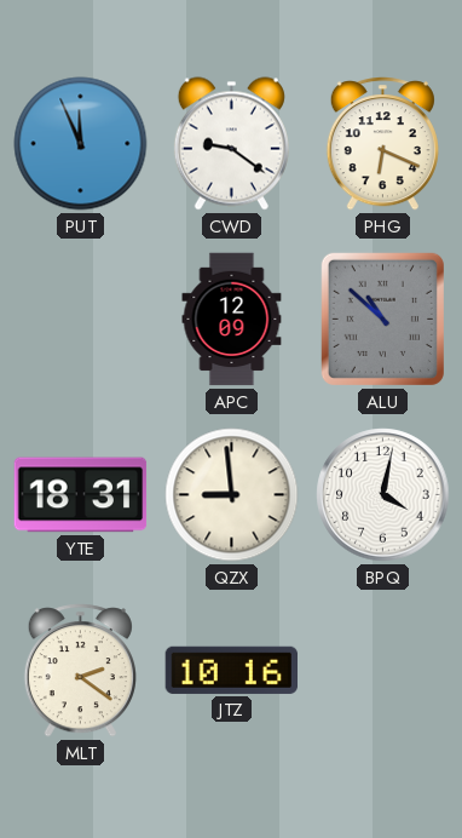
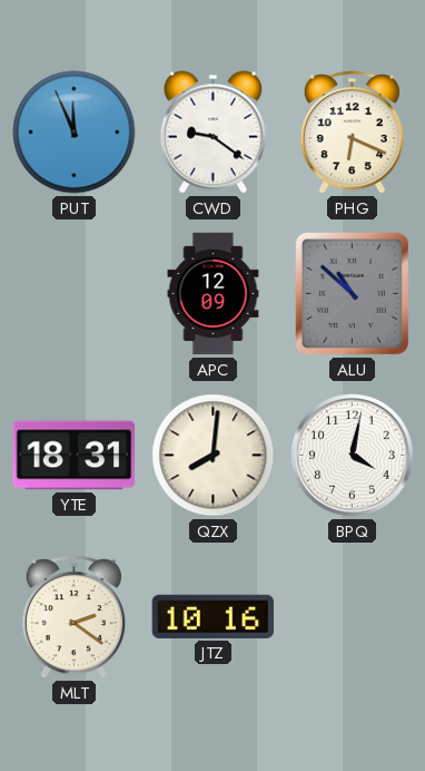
QZX: 8:59 -> 8:01
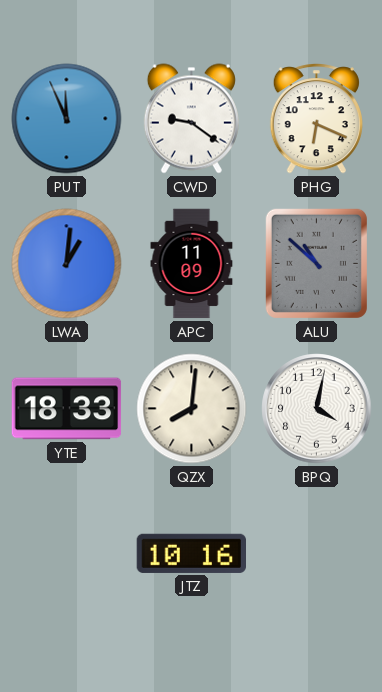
LWA: none -> 1:01
APC: 12:09 -> 11:09
YTE: 18:31 -> 18:33
MLT: 2:21 -> none
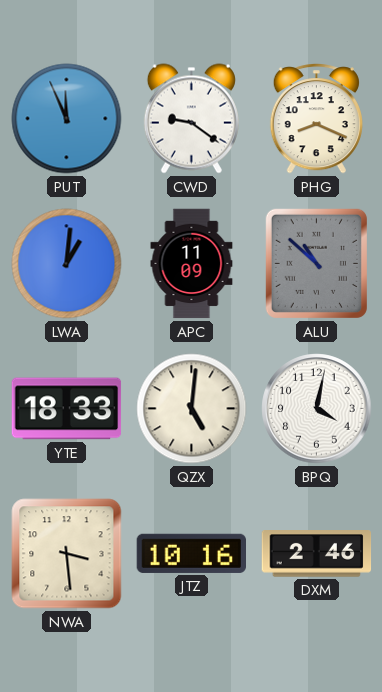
PHG: 6:19 -> 8:19
QZX: 8:01 -> 5:01
NWA: none -> 3:29
DXM: none -> 2:46
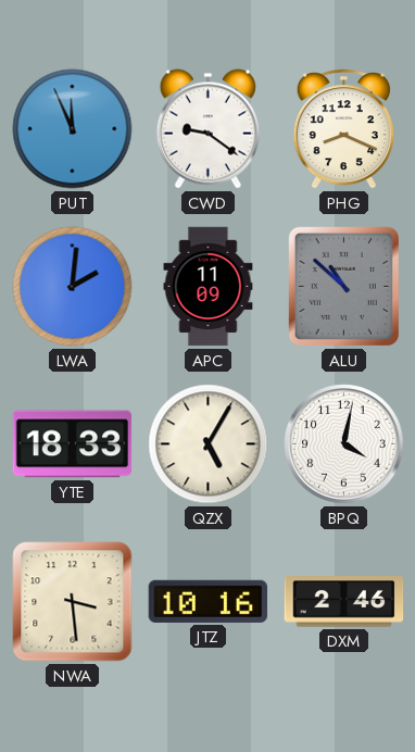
LWA: 1:01 -> 2:01
QZX: 5:01 -> 5:05
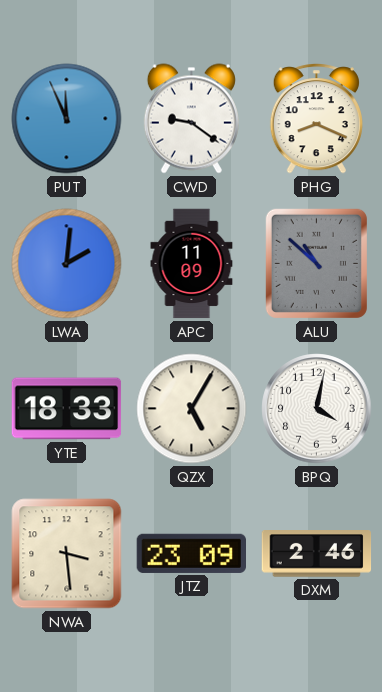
JTZ: 10:16 -> 23:09
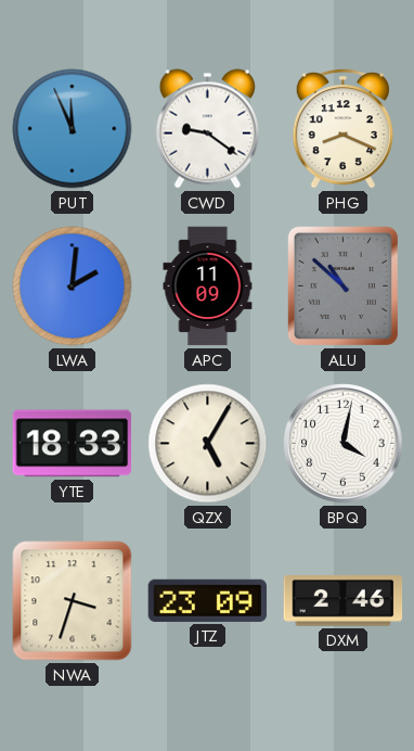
NWA: 3:29 -> 3:33
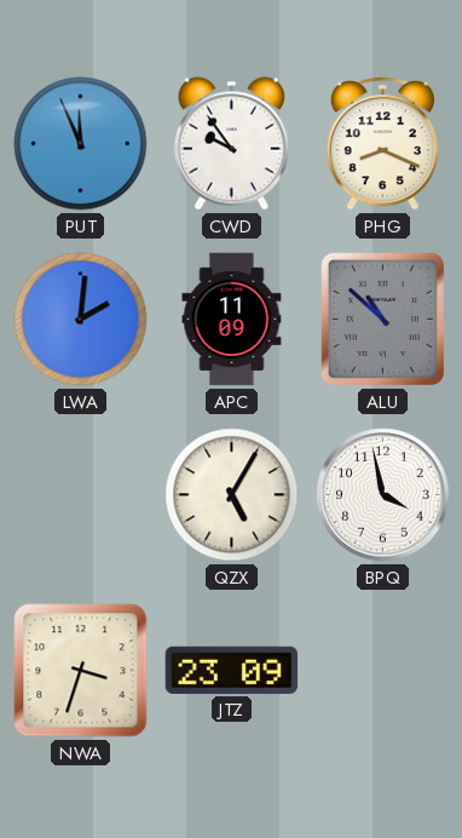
CWD: 9:21 -> 9:54
YTE: 18:33 -> none
BPQ: 4:02 -> 3:58
DXM: 2:46 -> none
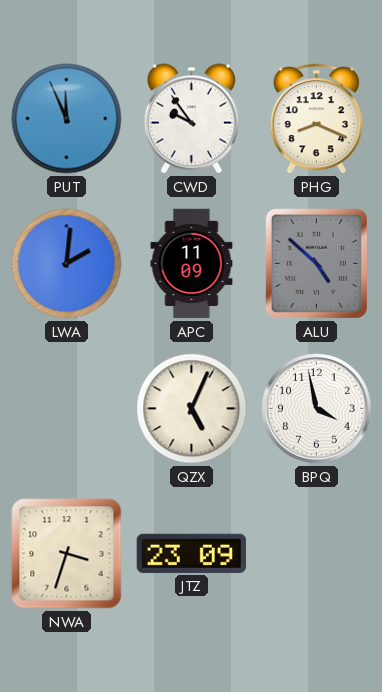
ALU: 10:52 -> 4:52
QZX: 5:05 -> 5:04
